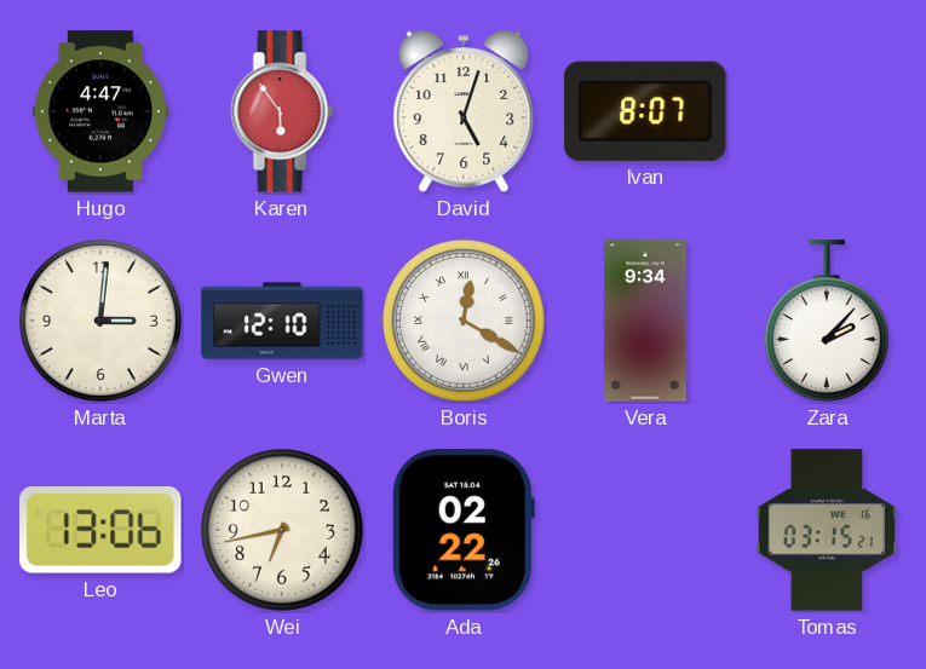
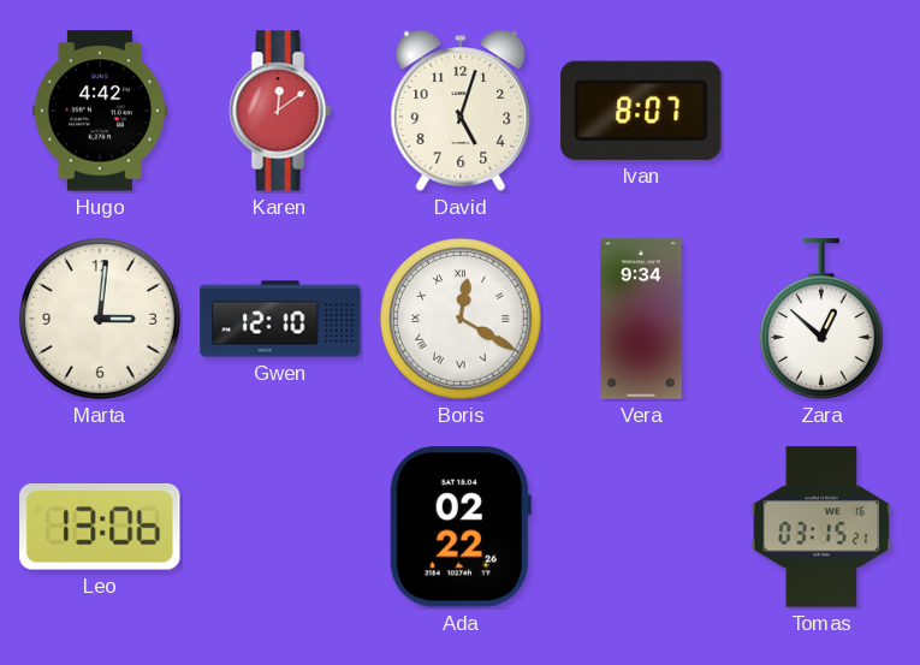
Hugo: 4:47 -> 4:42
Karen: 5:54 -> 12:09
Zara: 2:07 -> 12:52
Wei: 6:43 -> none
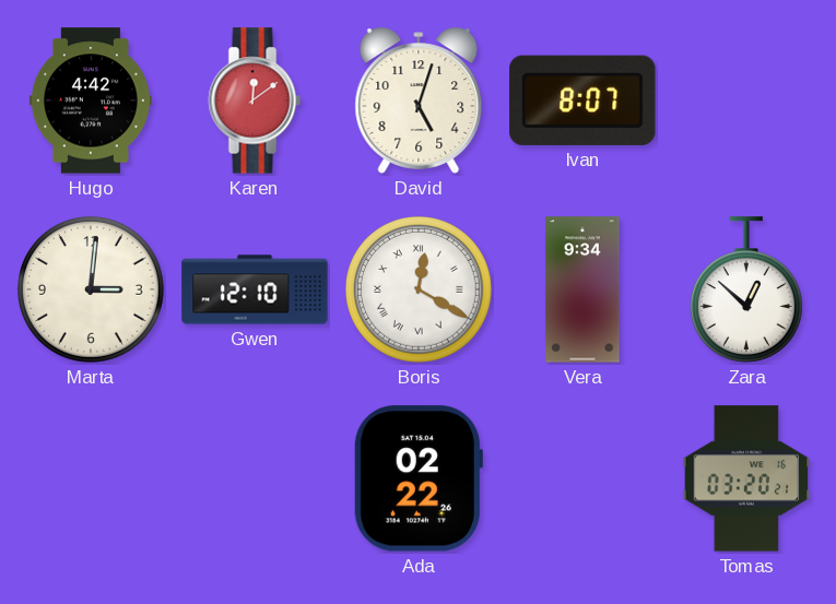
Leo: 13:06 -> none
Tomas: 03:15 -> 03:20
